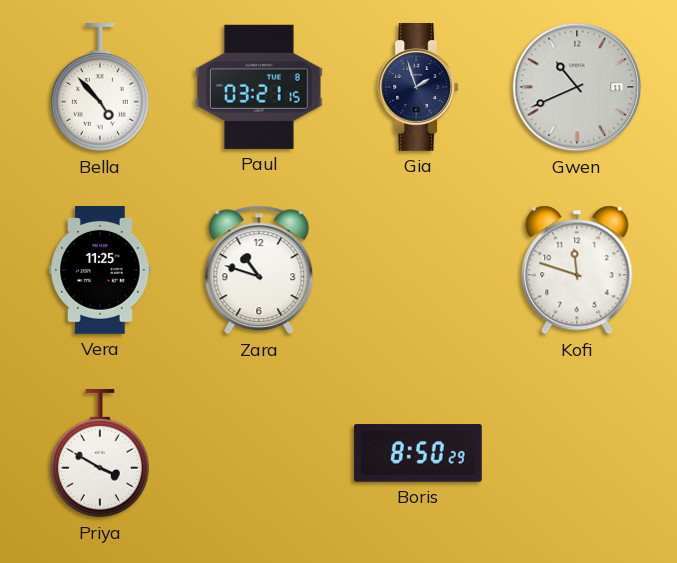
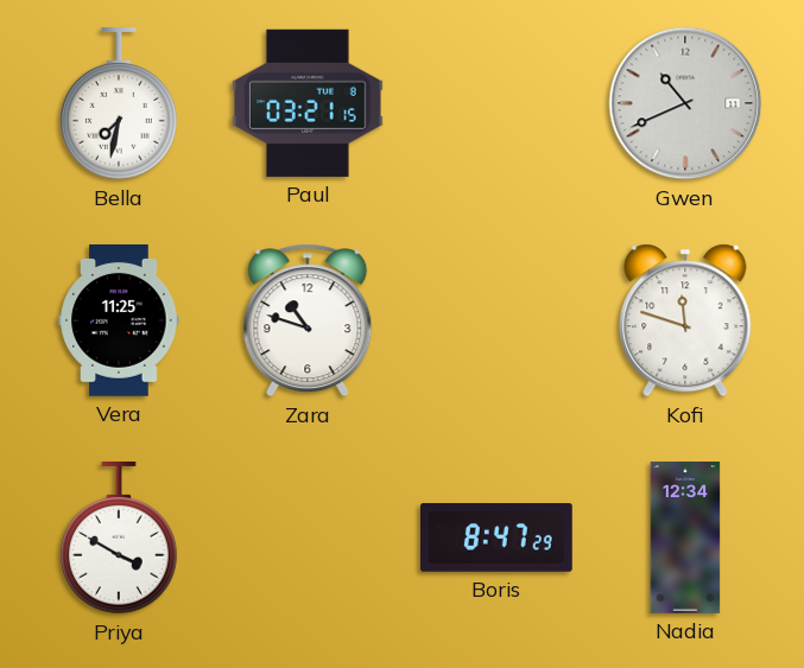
Bella: 4:53 -> 7:32
Gia: 1:57 -> none
Boris: 8:50 -> 8:47
Nadia: none -> 12:34
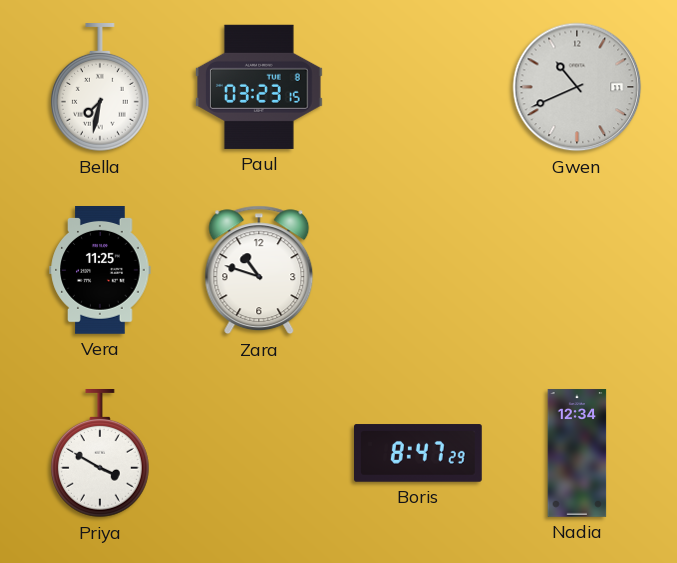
Paul: 03:21 -> 03:23
Kofi: 11:48 -> none
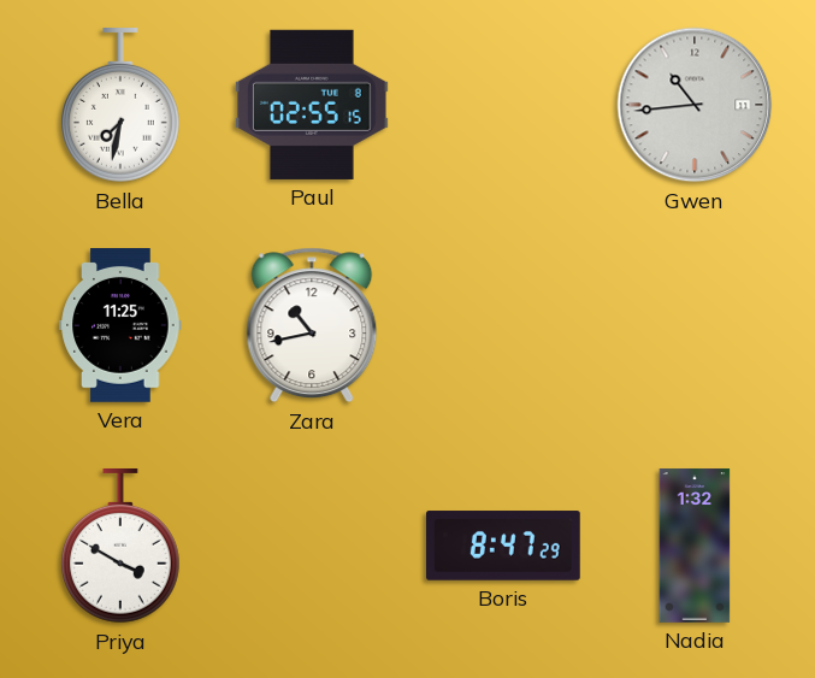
Paul: 03:23 -> 02:55
Gwen: 10:41 -> 10:44
Zara: 10:48 -> 10:43
Nadia: 12:34 -> 1:32
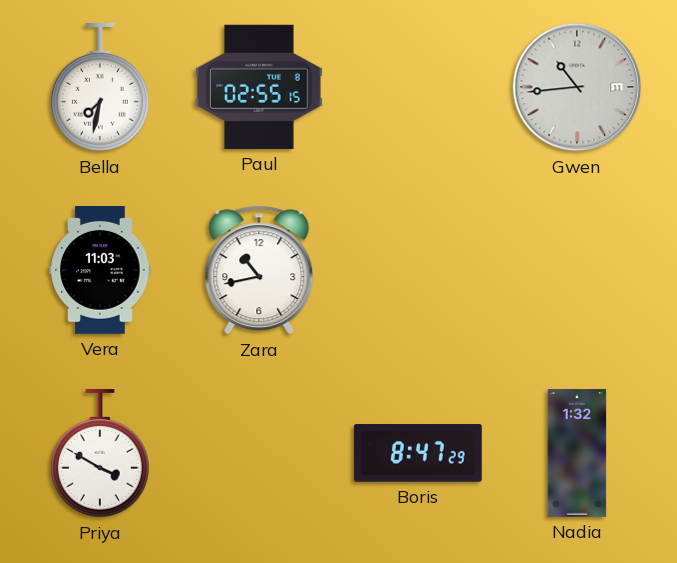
Vera: 11:25 -> 11:03
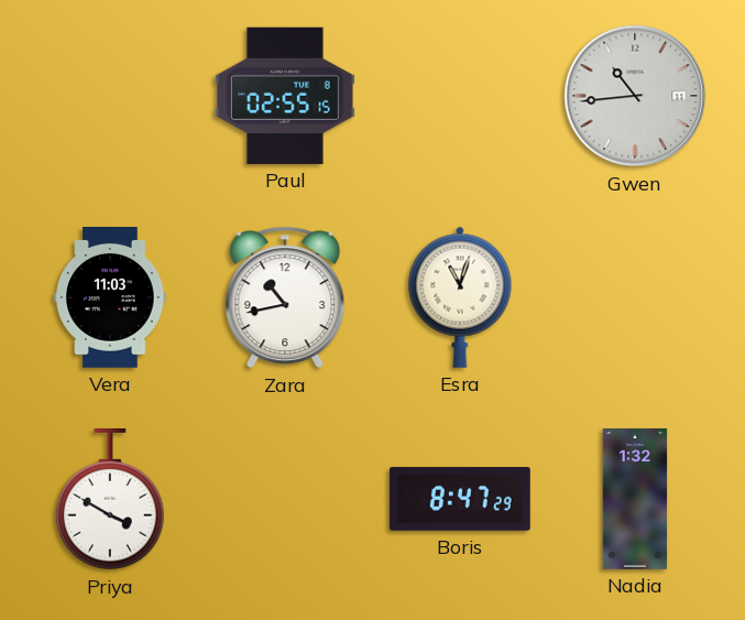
Bella: 7:32 -> none
Esra: none -> 11:03
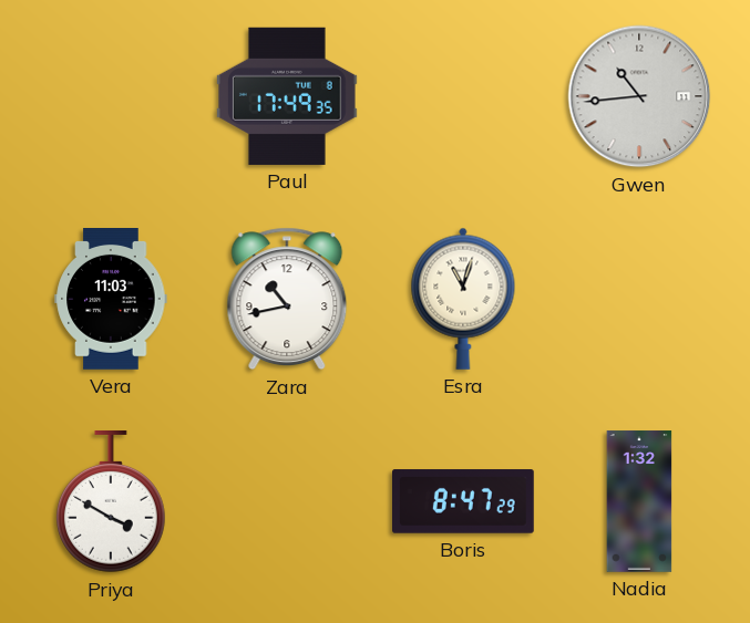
Paul: 02:55 -> 17:49
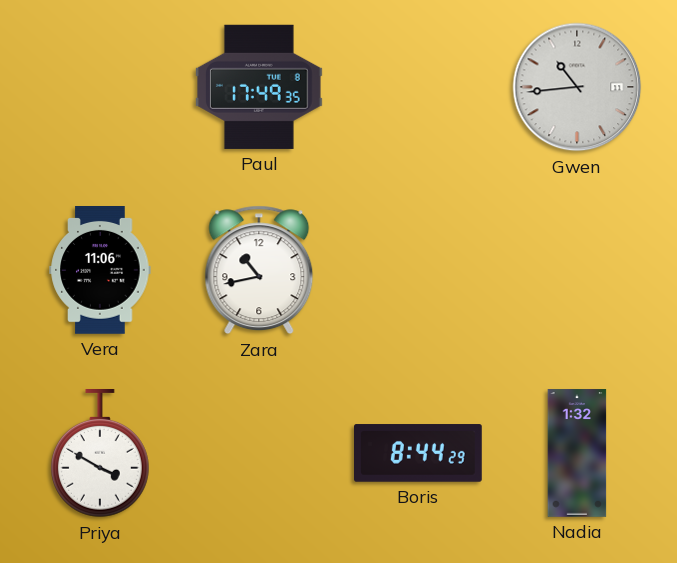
Vera: 11:03 -> 11:06
Esra: 11:03 -> none
Boris: 8:47 -> 8:44
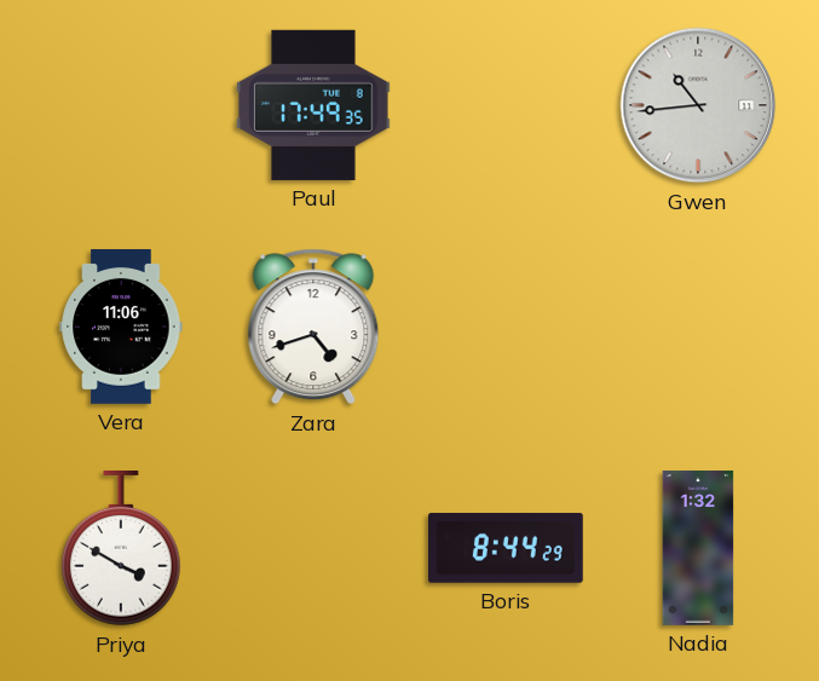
Zara: 10:43 -> 4:42
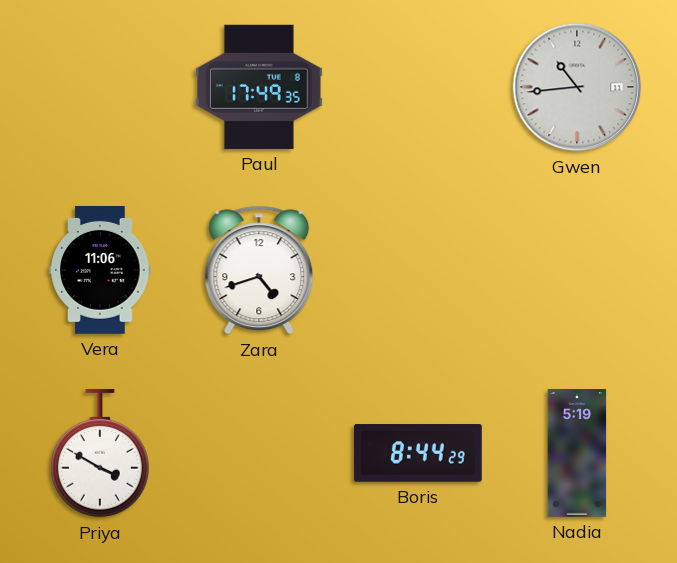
Nadia: 1:32 -> 5:19
